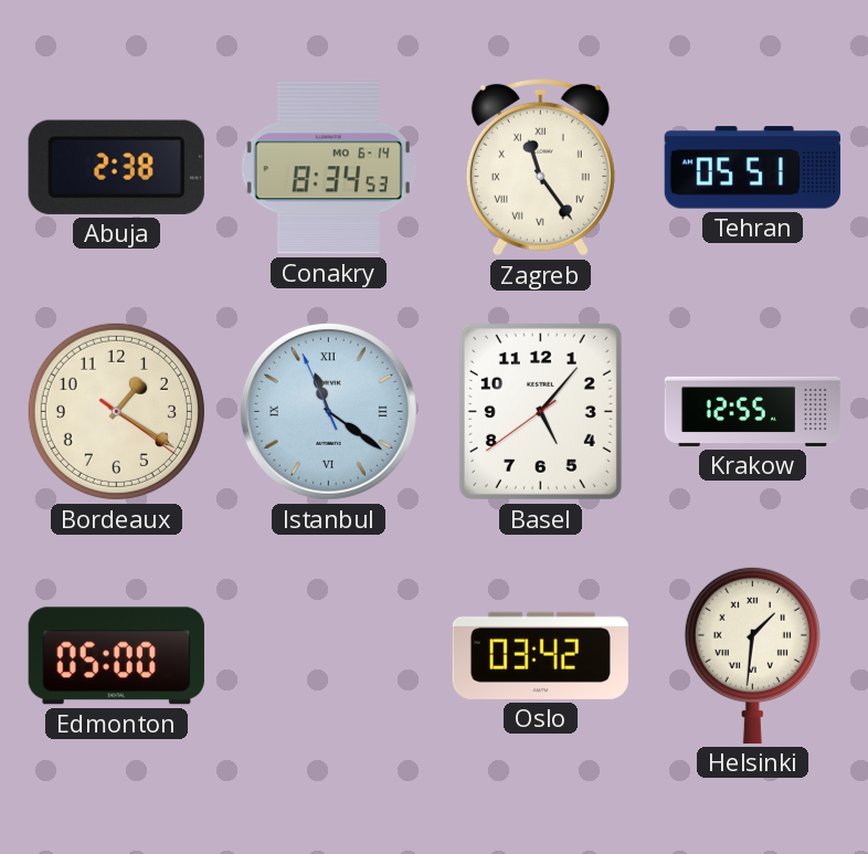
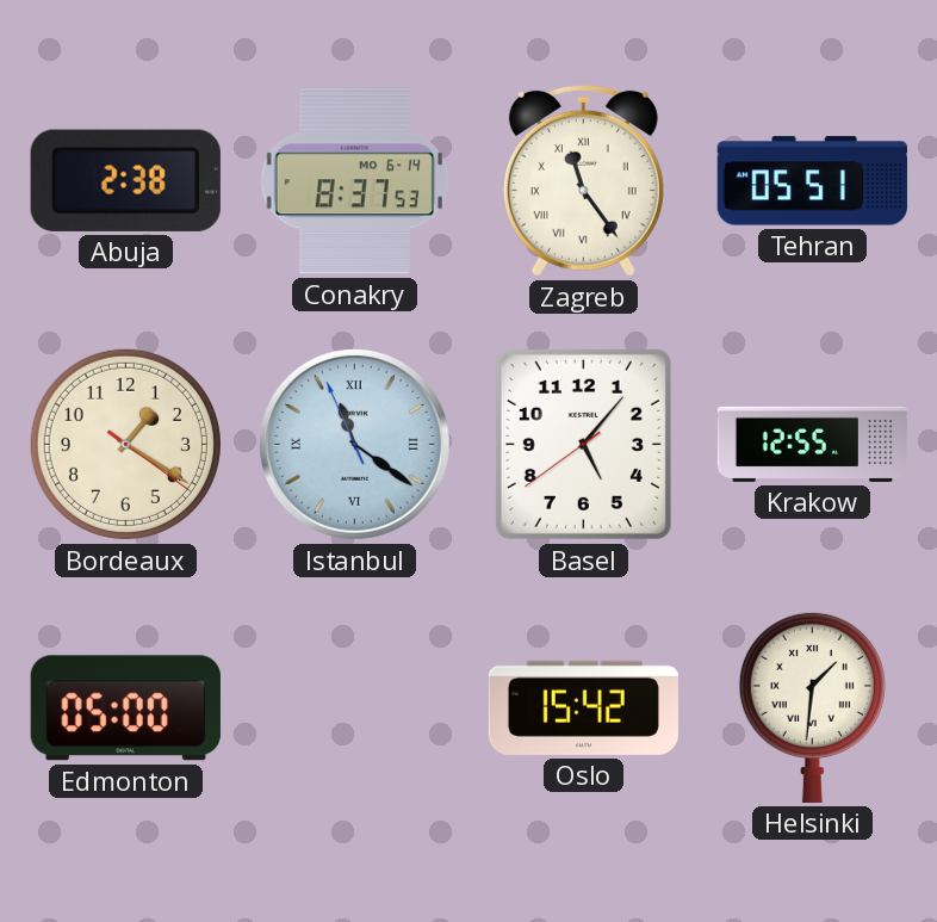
Conakry: 8:34 -> 8:37
Oslo: 03:42 -> 15:42
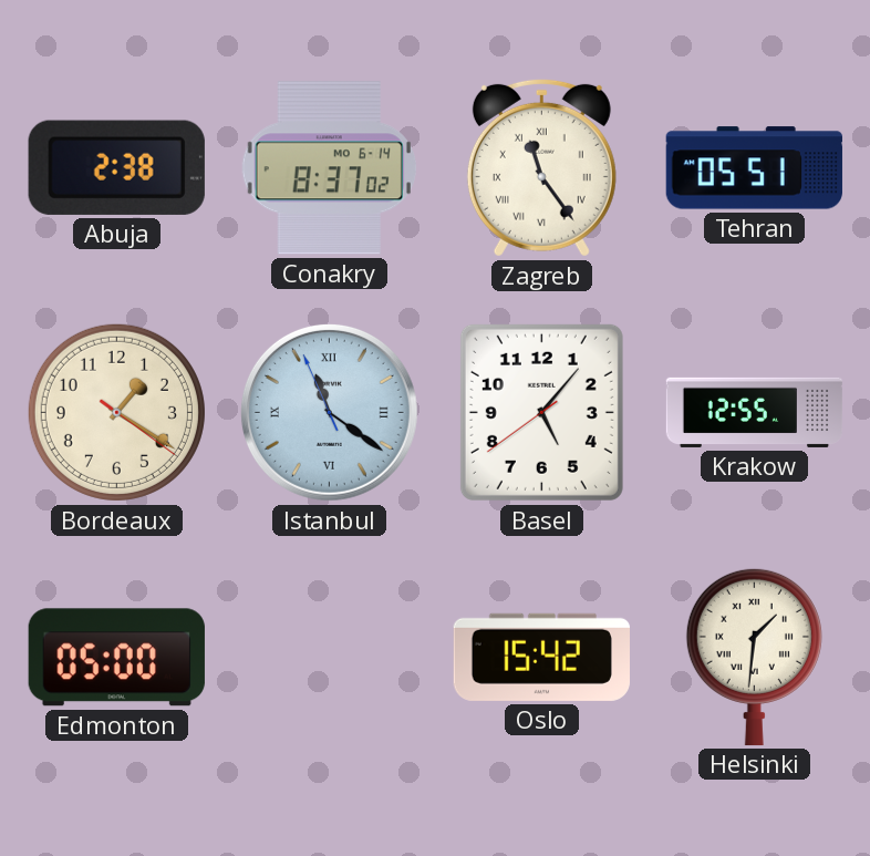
Conakry: 8:37:53 -> 8:37:02
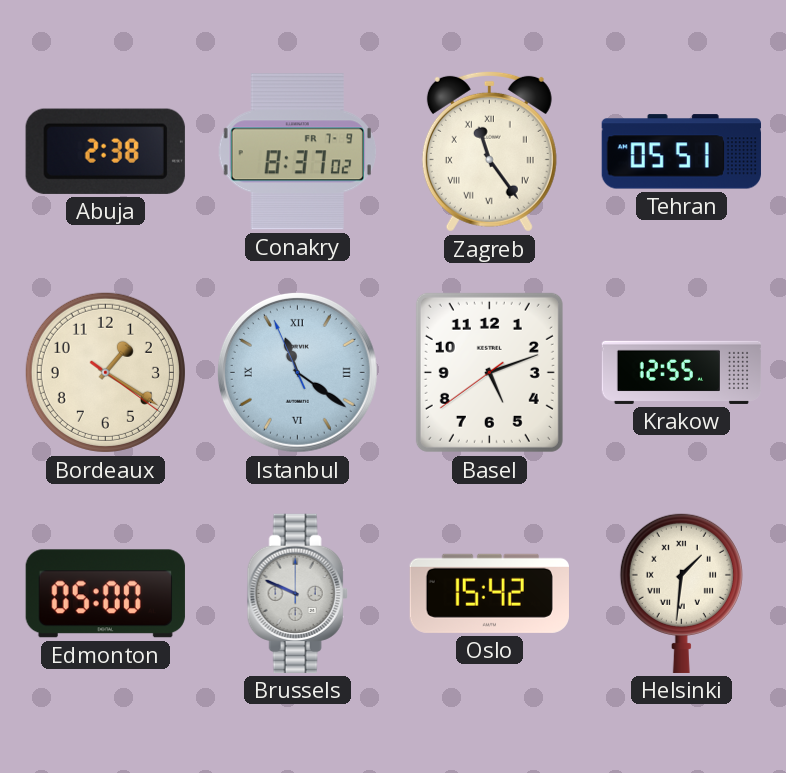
Conakry date: MO 6-14 -> FR 7-9
Basel: 5:06 -> 5:11
Brussels: none -> 9:49
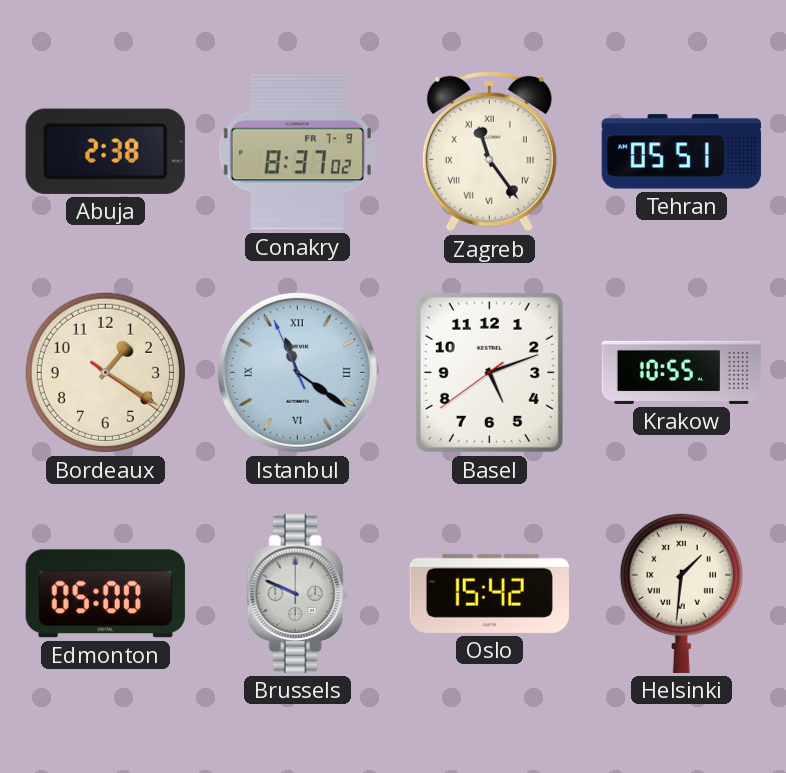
Krakow: 12:55 -> 10:55
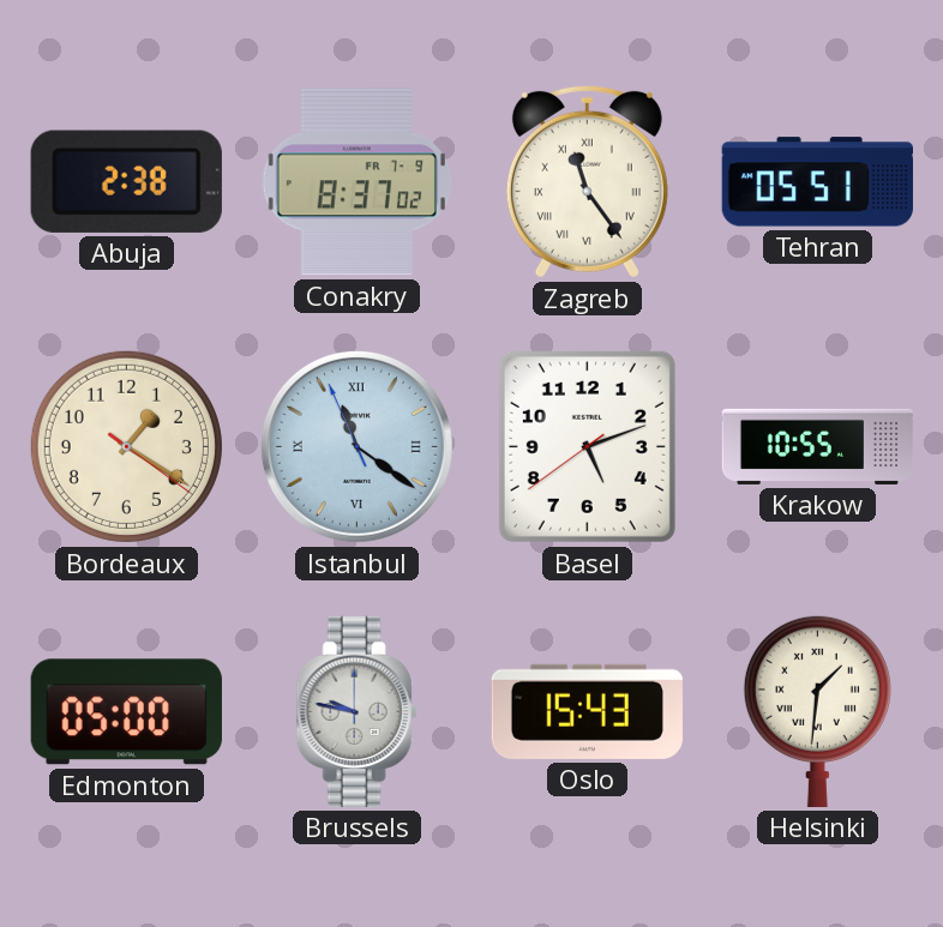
Brussels: 9:49 -> 9:47
Oslo: 15:42 -> 15:43
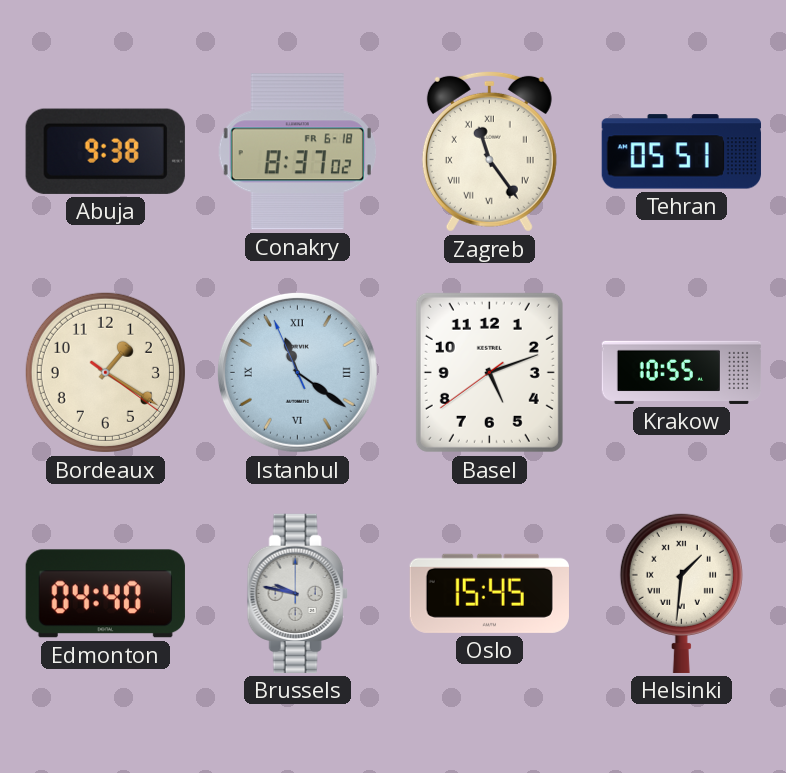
Abuja: 2:38 -> 9:38
Conakry date: FR 7-9 -> FR 6-18
Edmonton: 05:00 -> 04:40
Oslo: 15:43 -> 15:45
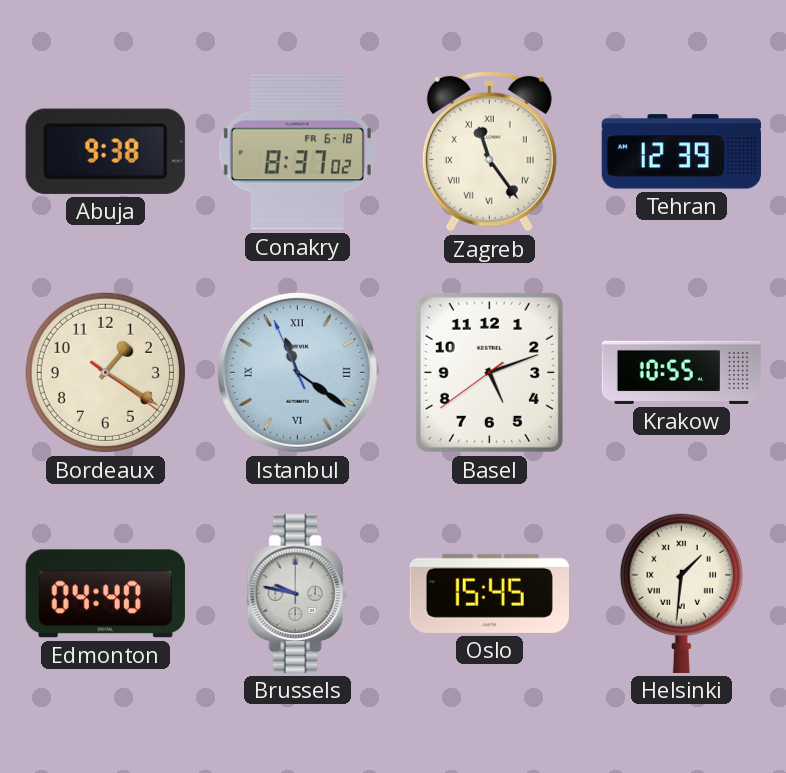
Tehran: 05:51 -> 12:39
